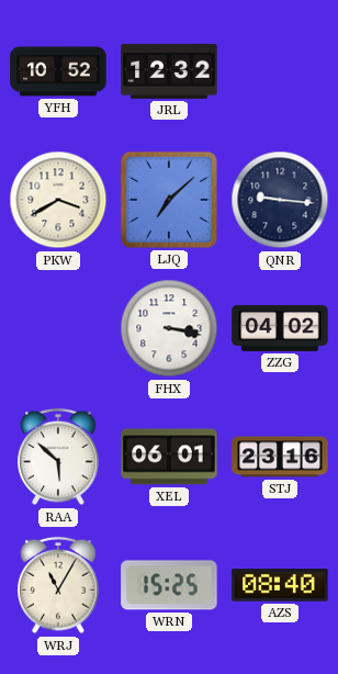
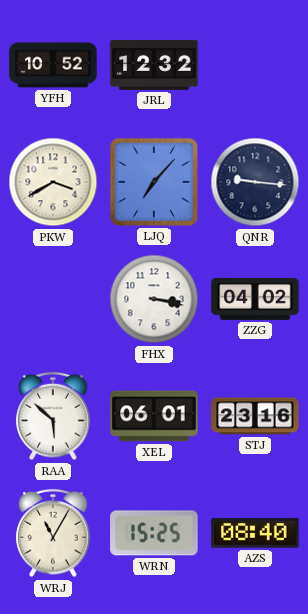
LJQ: 7:08 -> 7:07
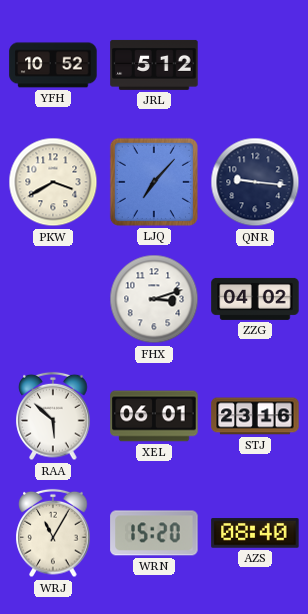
JRL: 12:32 -> 5:12
FHX: 3:17 -> 3:12
WRN: 15:25 -> 15:20
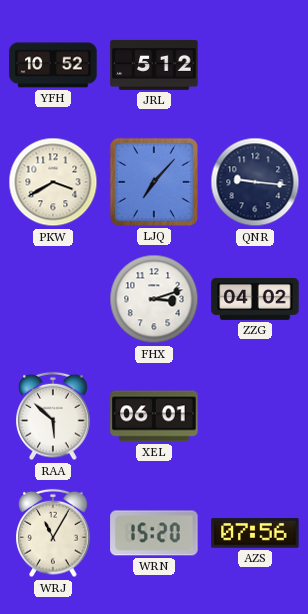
STJ: 23:16 -> none
AZS: 08:40 -> 07:56
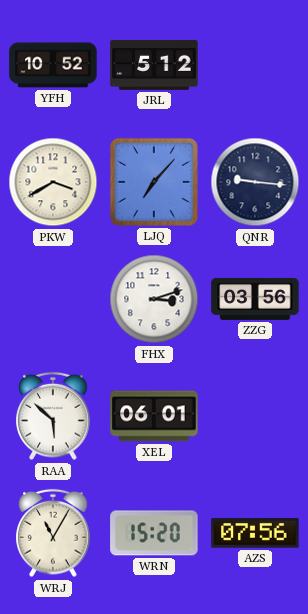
ZZG: 04:02 -> 03:56
